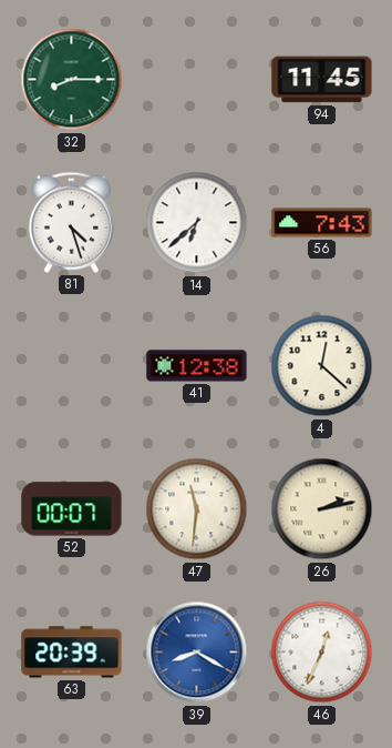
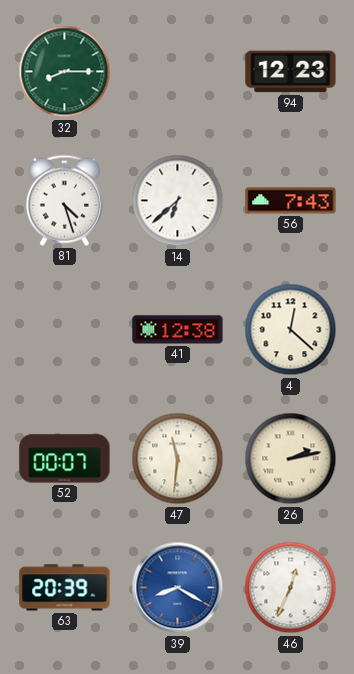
94: 11:45 -> 12:23
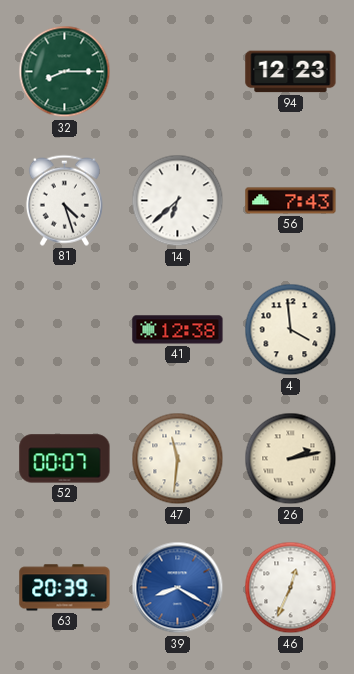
4: 12:22 -> 3:59
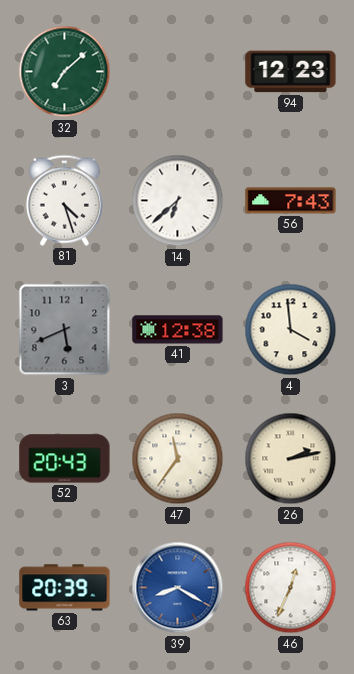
32: 8:15 -> 7:08
3: none -> 5:41
52: 00:07 -> 20:43
47: 11:31 -> 11:36
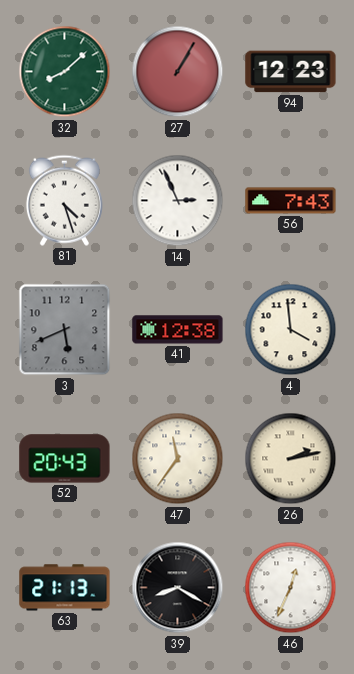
32: 7:08 -> 8:08
27: none -> 1:05
14: 6:38 -> 2:56
63: 20:39 -> 21:13
39 dial: blue -> black
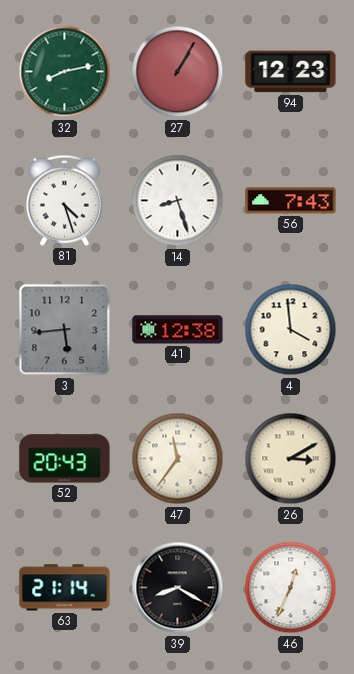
32: 8:08 -> 8:13
14: 2:56 -> 8:27
3: 5:41 -> 5:44
26: 2:13 -> 3:10
63: 21:13 -> 21:14
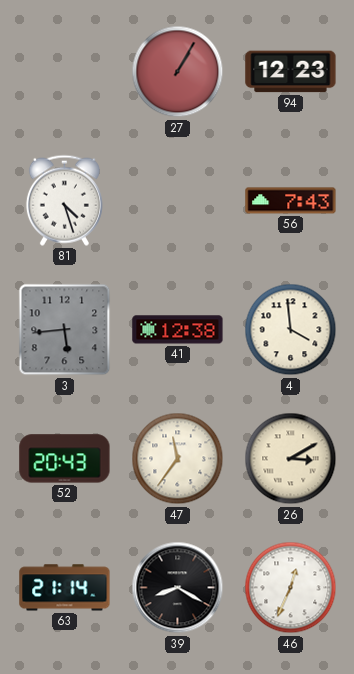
32: 8:13 -> none
14: 8:27 -> none
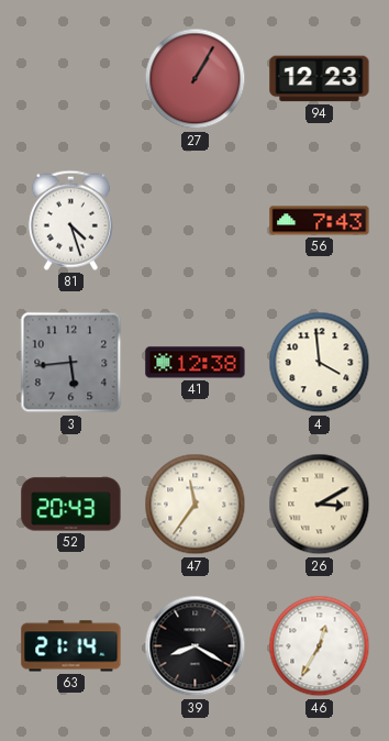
46: 12:34 -> 12:35
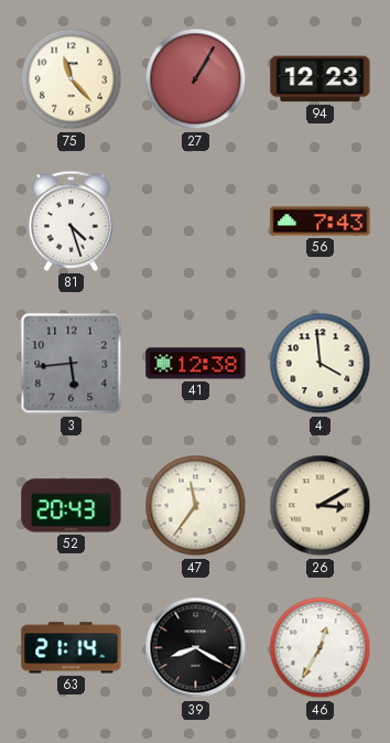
75: none -> 11:23
